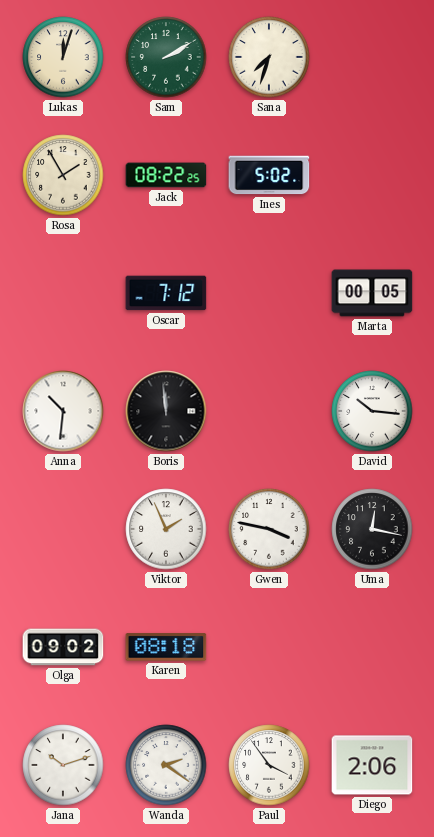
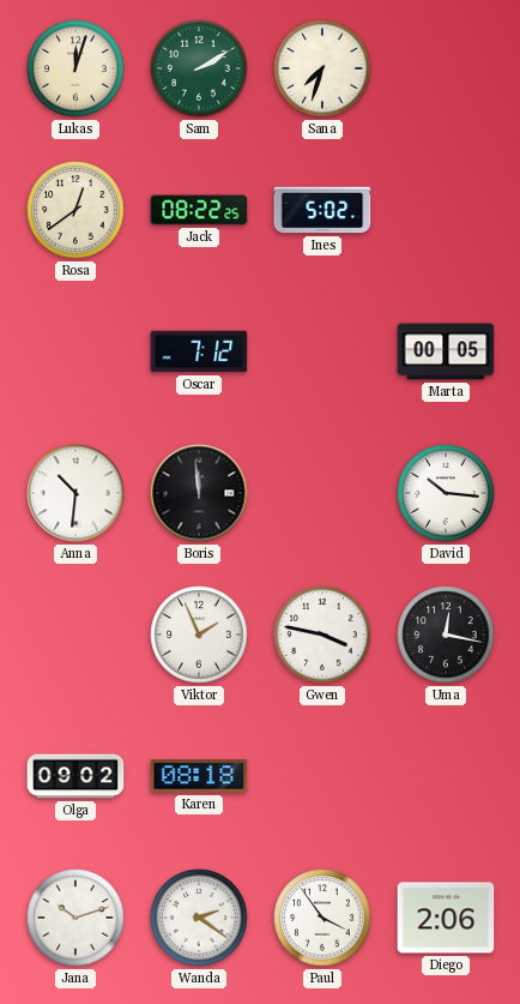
Rosa: 1:55 -> 12:39
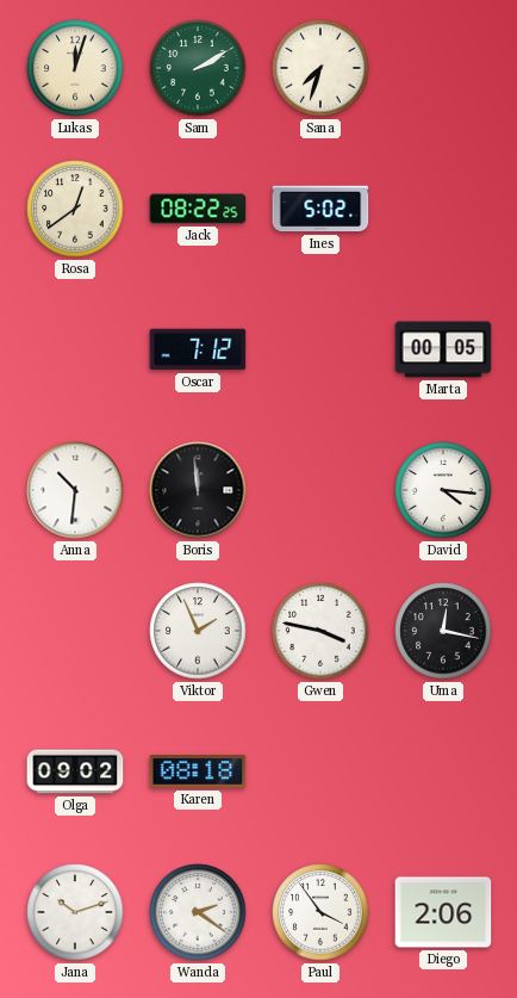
David: 10:16 -> 4:16
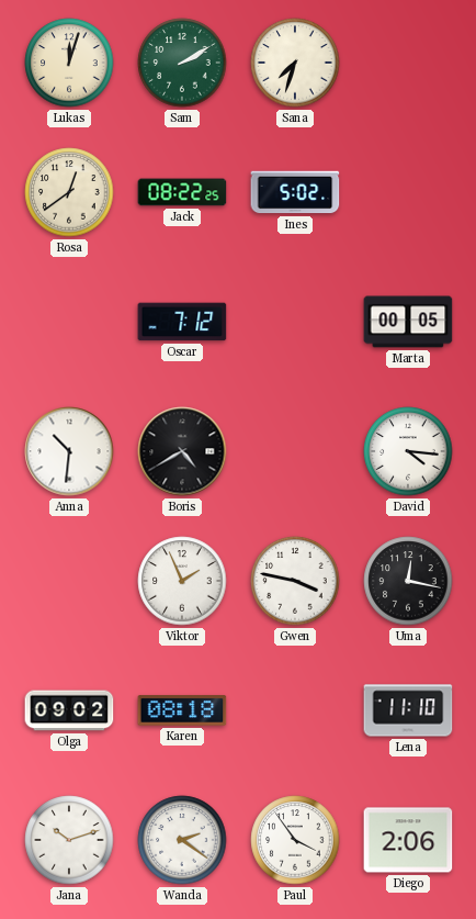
Boris: 11:59 -> 4:40
Lena: none -> 11:10
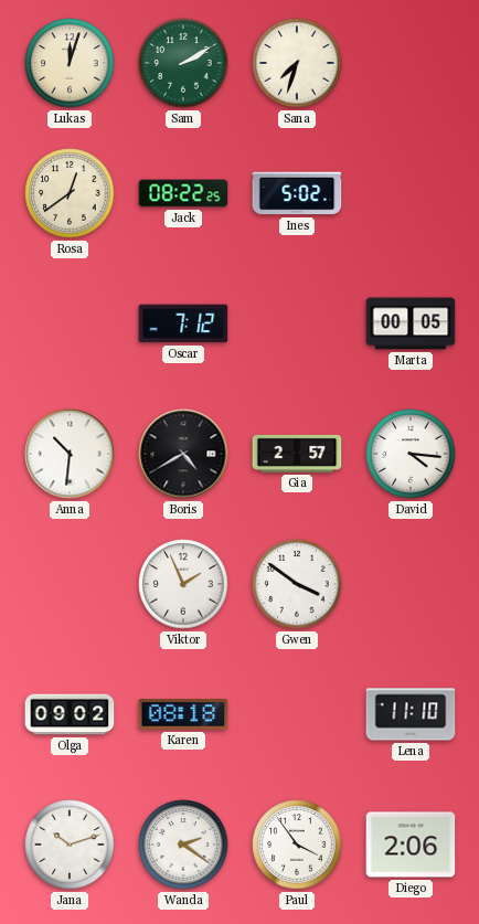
Gia: none -> 2:57
Gwen: 3:47 -> 3:51
Uma: 12:17 -> none
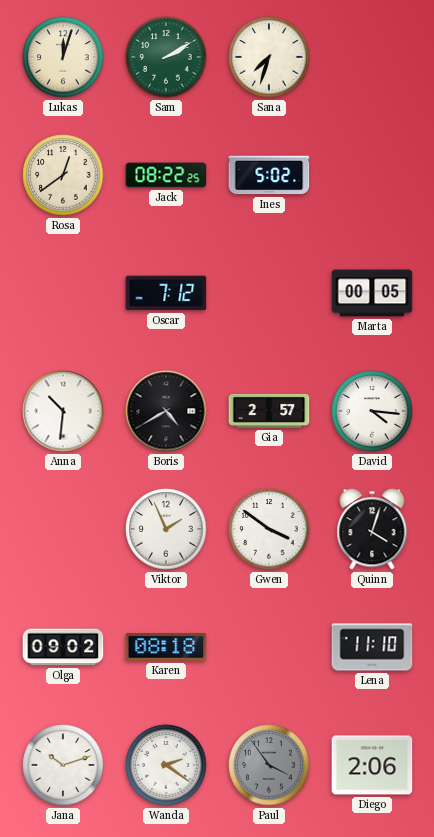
Quinn: none -> 4:03
Paul dial: white -> grey
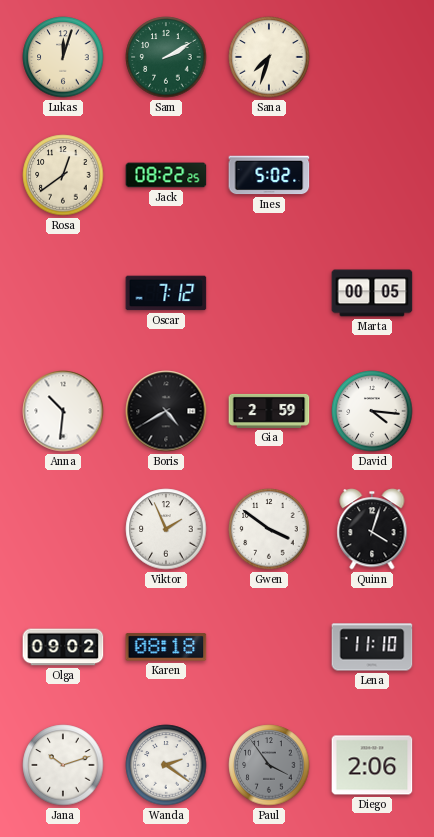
Gia: 2:57 -> 2:59
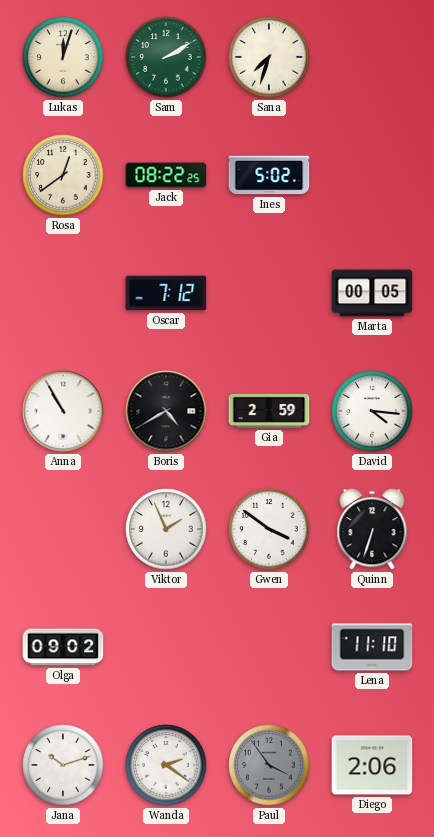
Anna: 10:31 -> 10:55
Quinn: 4:03 -> 6:33
Karen: 08:18 -> none
